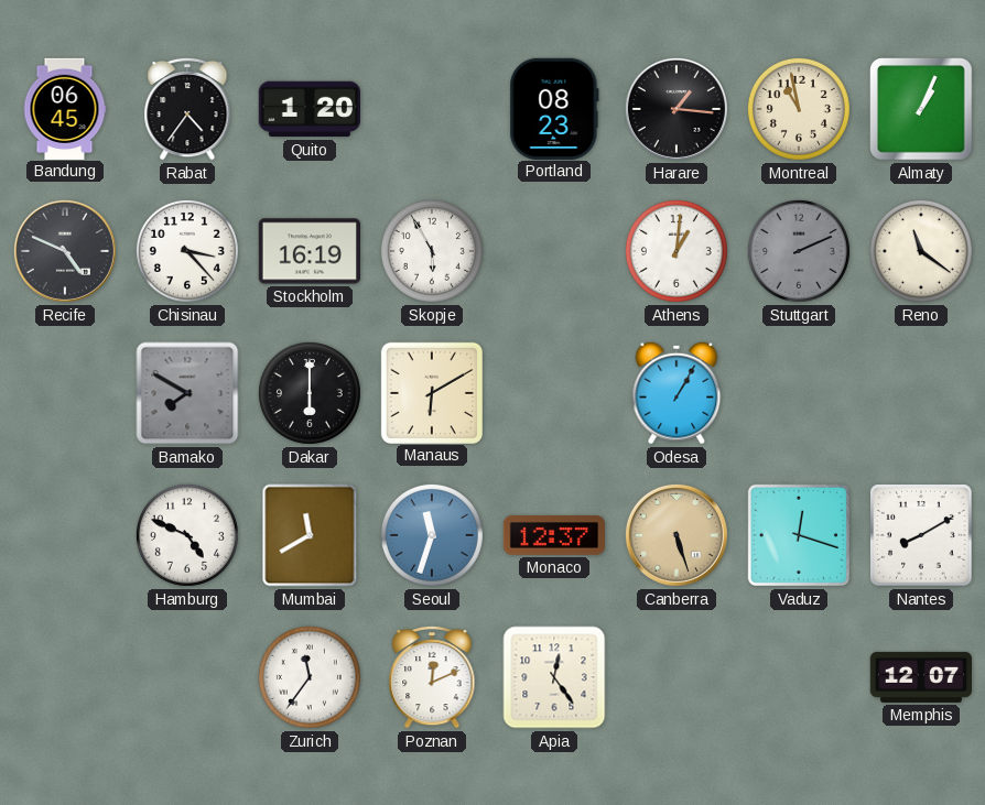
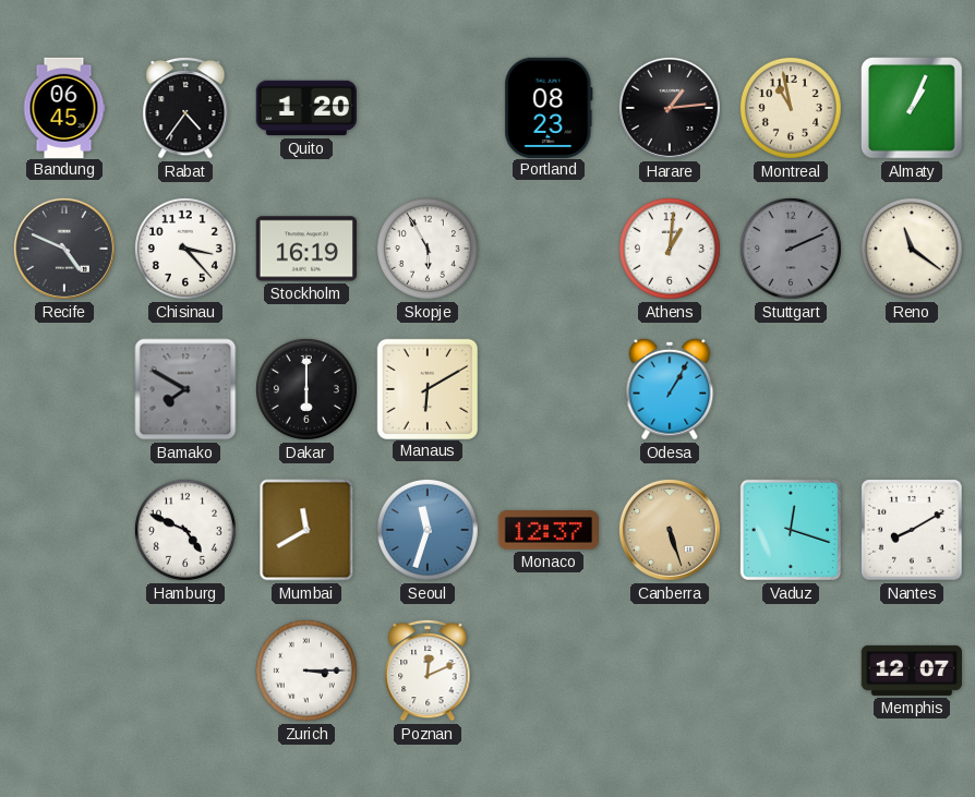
Harare: 1:16 -> 1:14
Zurich: 11:36 -> 3:15
Apia: 12:24 -> none
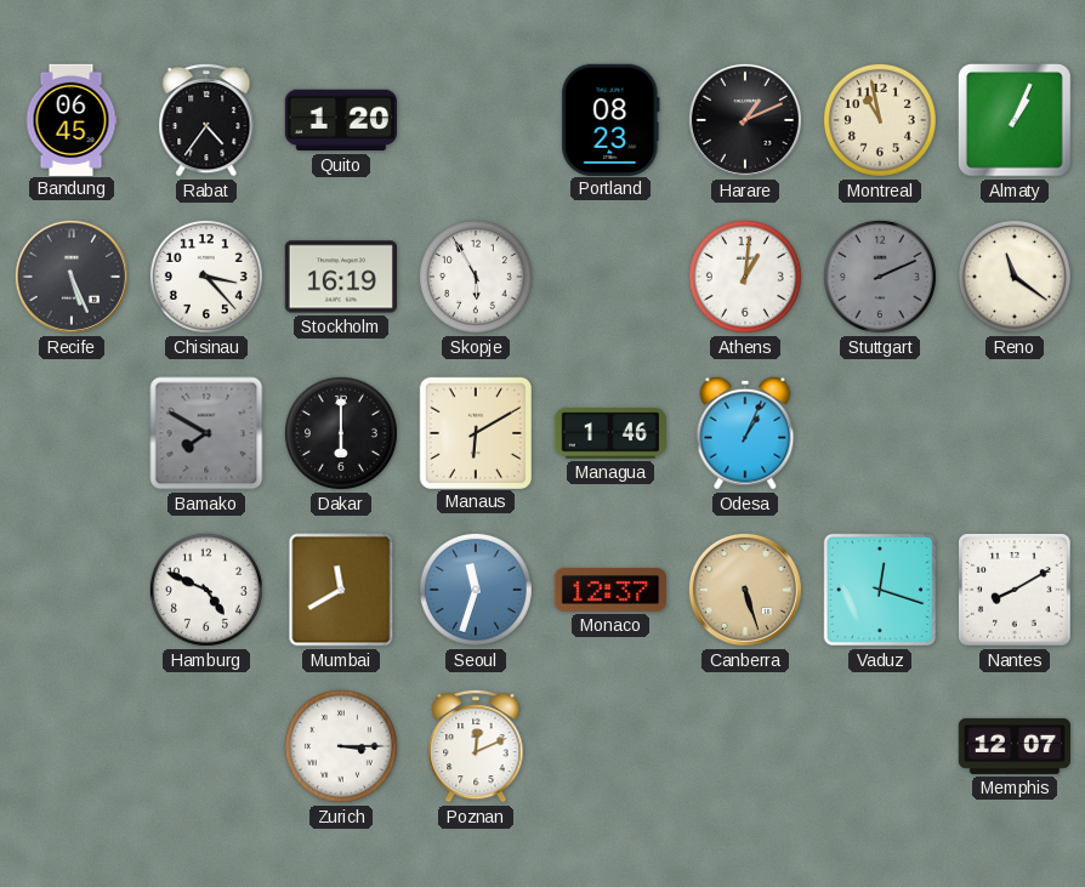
Harare: 1:14 -> 1:11
Recife: 4:49 -> 5:26
Managua: none -> 1:46
Odesa: 1:05 -> 1:04
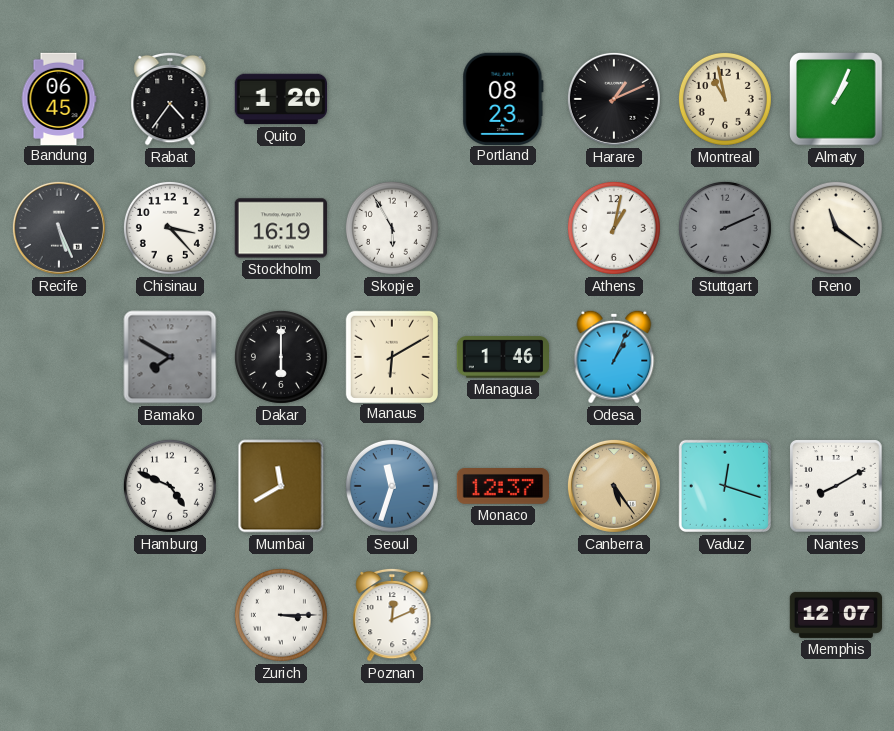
Athens: 1:01 -> 1:02
Canberra: 5:27 -> 5:24
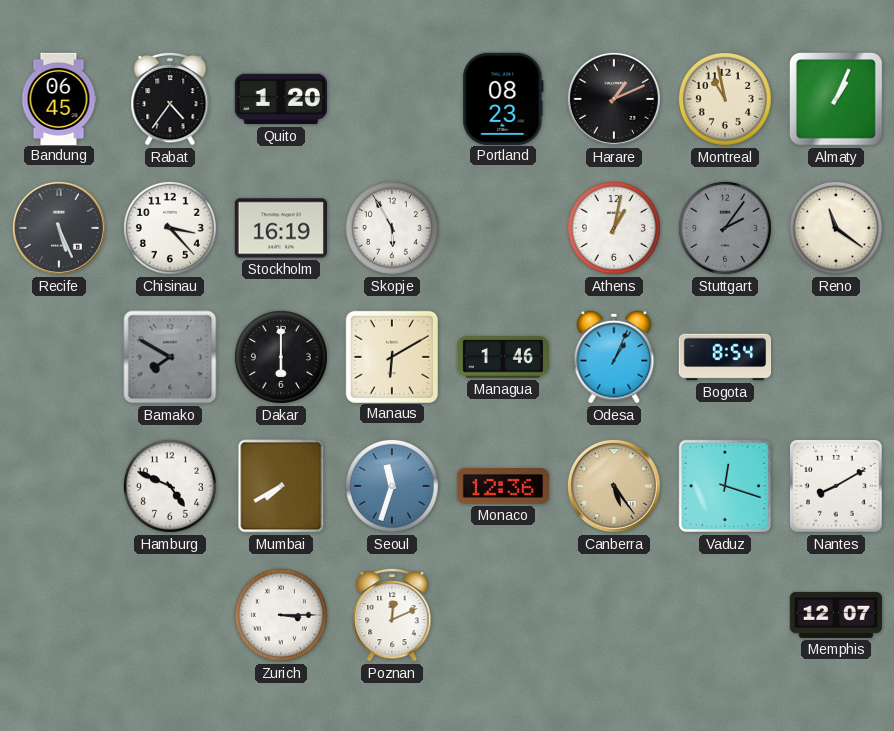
Stuttgart: 2:11 -> 2:06
Bogota: none -> 8:54
Mumbai: 11:40 -> 7:40
Monaco: 12:37 -> 12:36
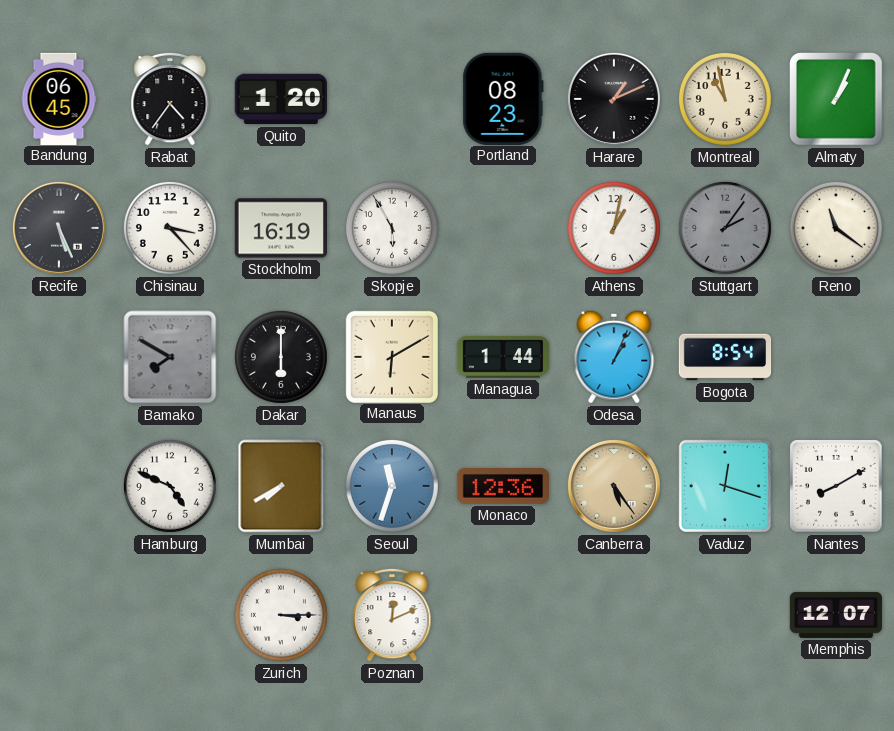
Managua: 1:46 -> 1:44
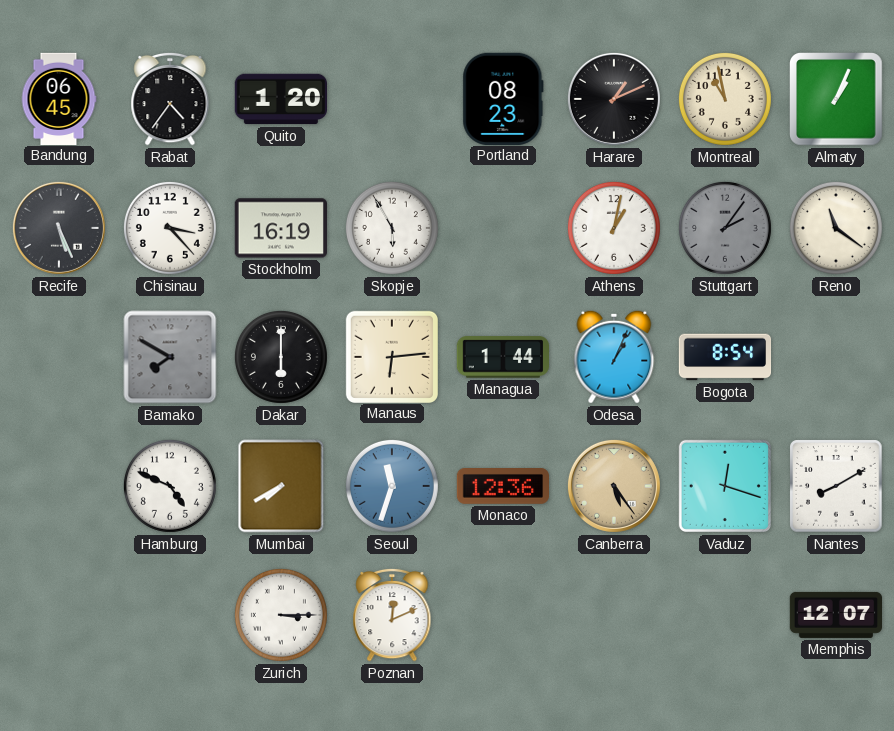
Manaus: 6:10 -> 6:14
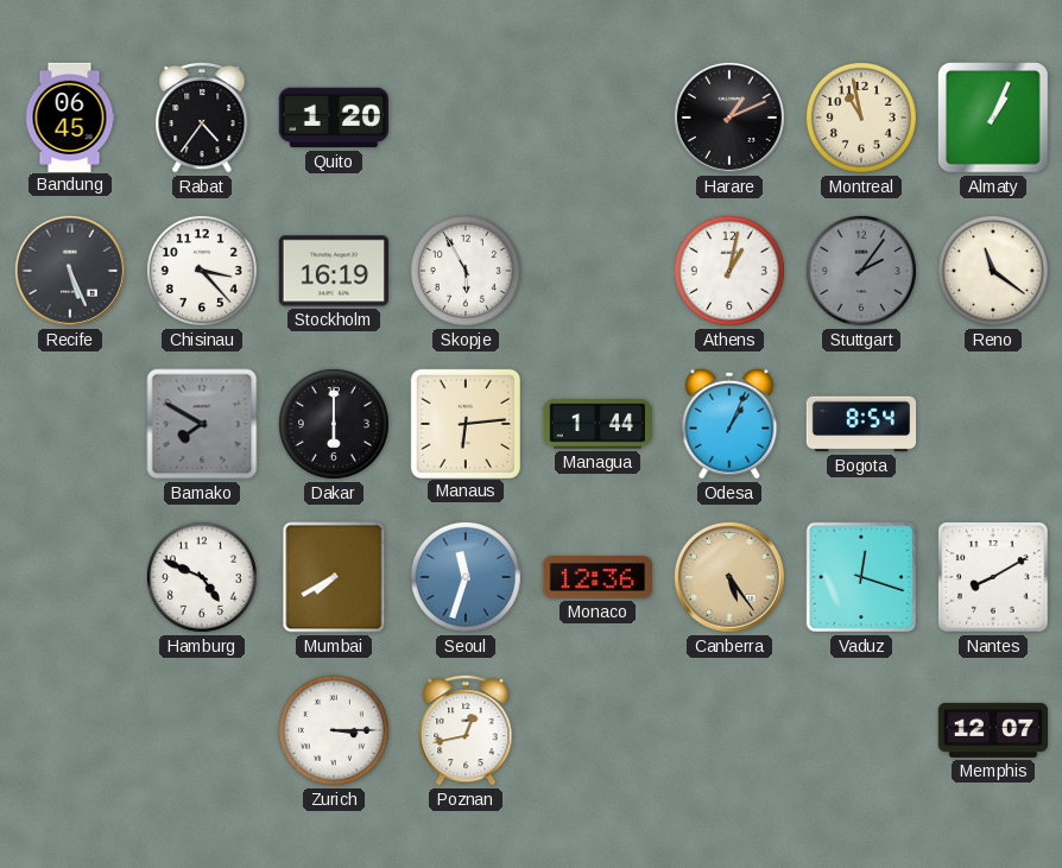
Portland: 08:23 -> none
Poznan: 12:11 -> 12:43
